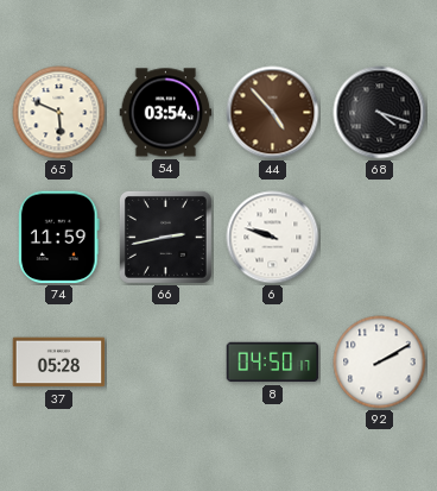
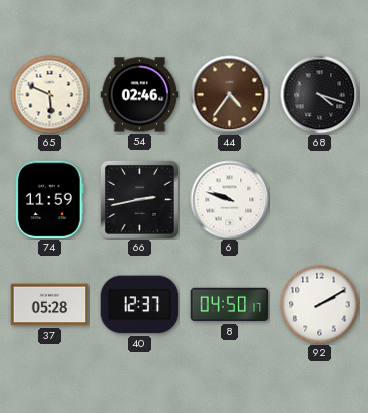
54: 03:54 -> 02:46
44: 4:53 -> 4:36
40: none -> 12:37
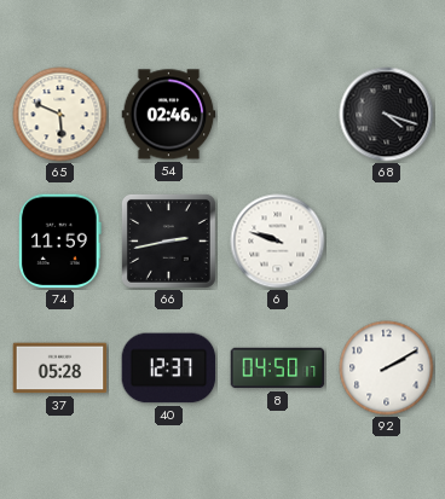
44: 4:36 -> none
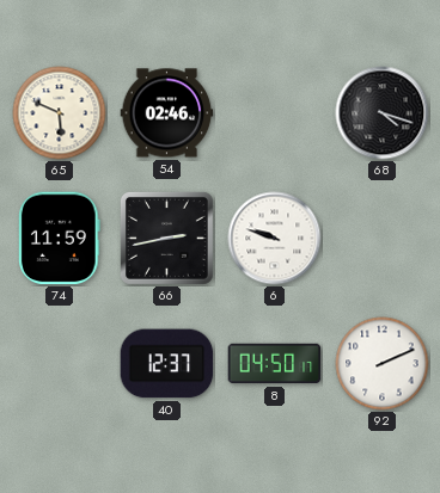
37: 05:28 -> none
92: 2:10 -> 2:11
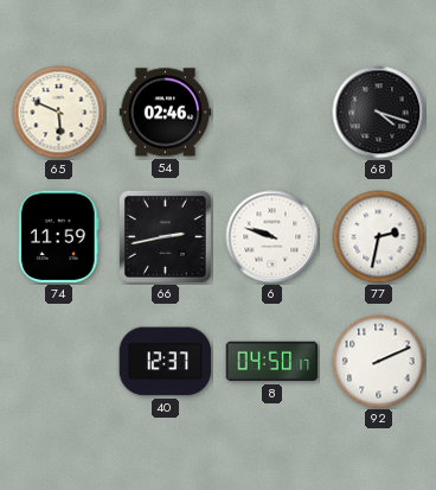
77: none -> 2:32
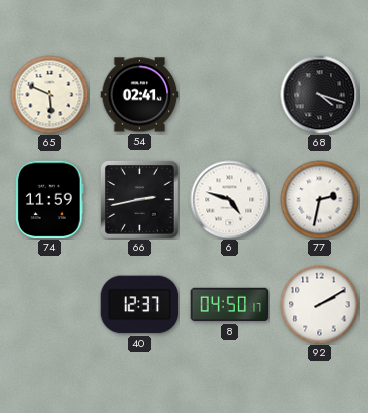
54: 02:46 -> 02:41
6: 9:48 -> 4:48
92: 2:11 -> 2:10
